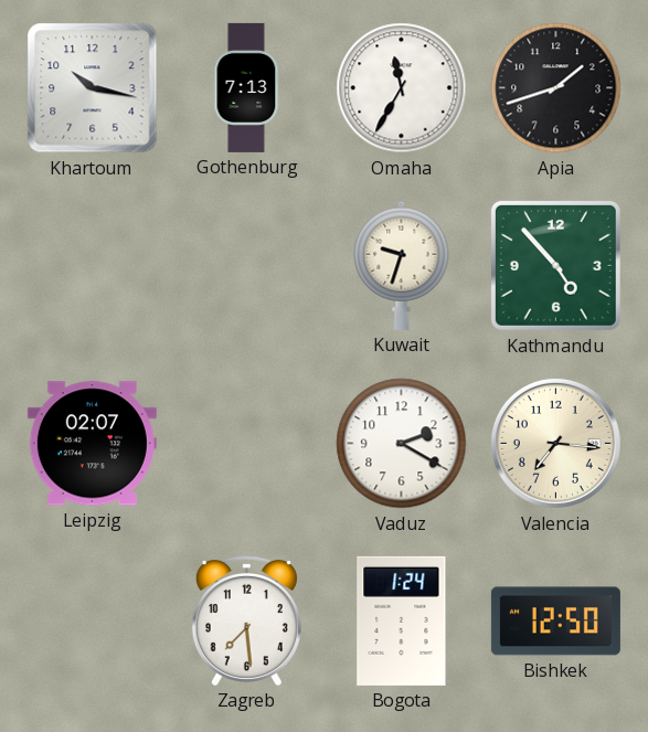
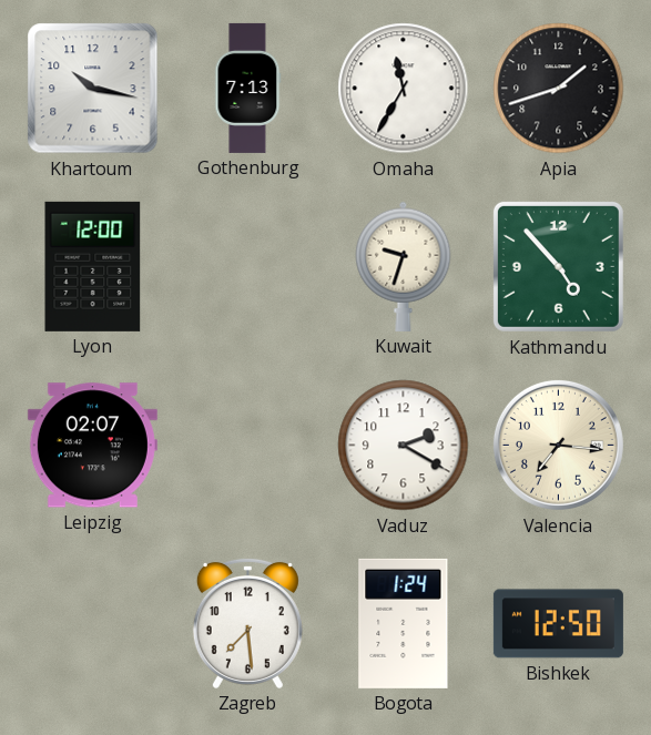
Lyon: none -> 12:00
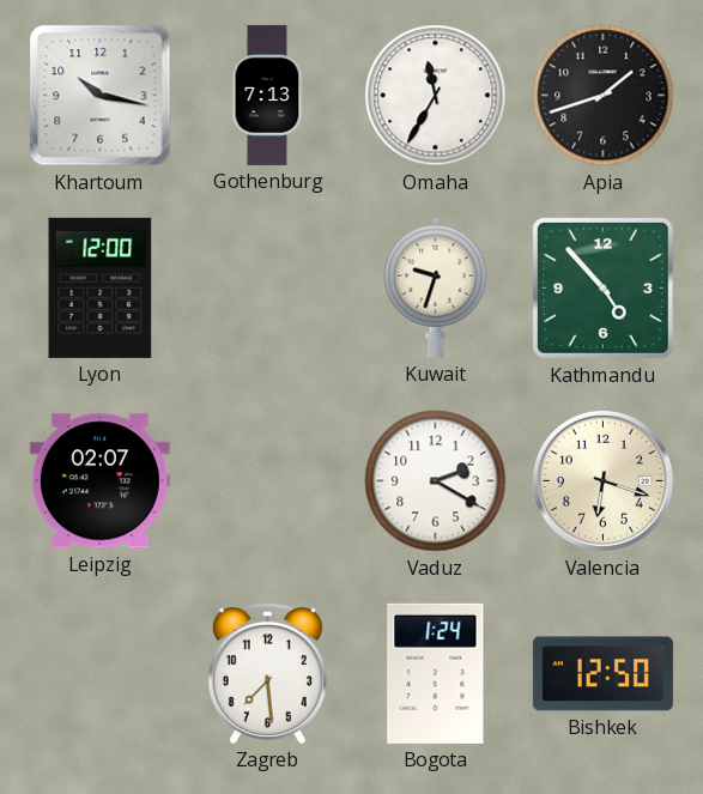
Valencia: 7:16 -> 6:18
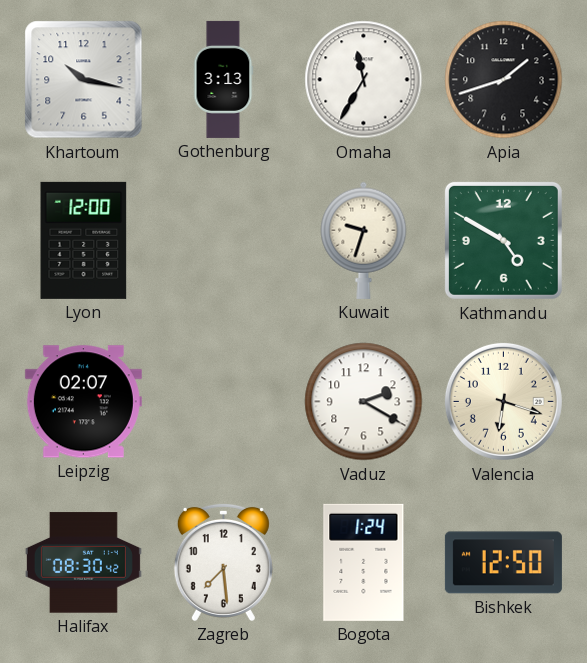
Gothenburg: 7:13 -> 3:13
Kathmandu: 4:53 -> 4:50
Halifax: none -> 08:30
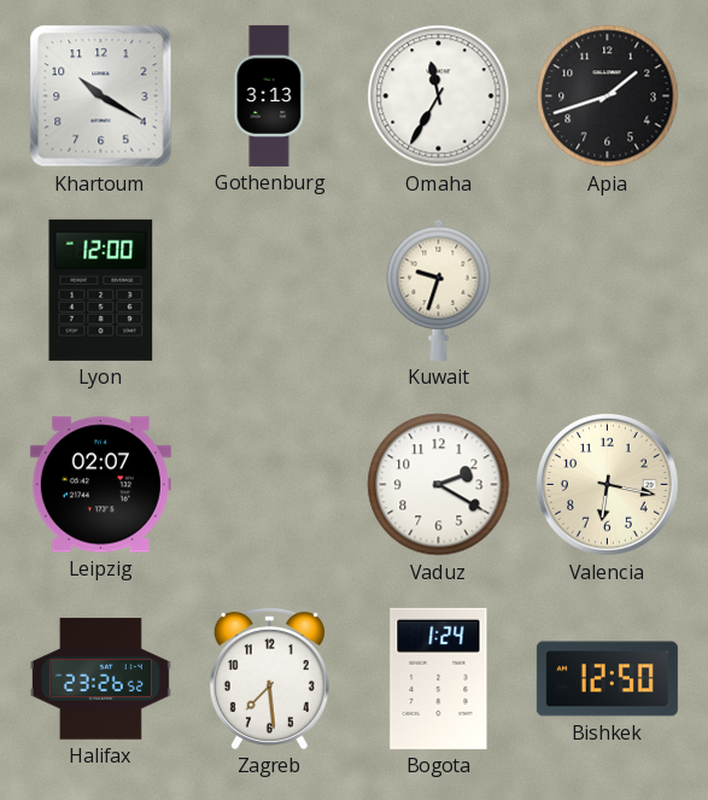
Khartoum: 10:17 -> 10:20
Kathmandu: 4:50 -> none
Valencia: 6:18 -> 6:17
Halifax: 08:30 -> 23:26
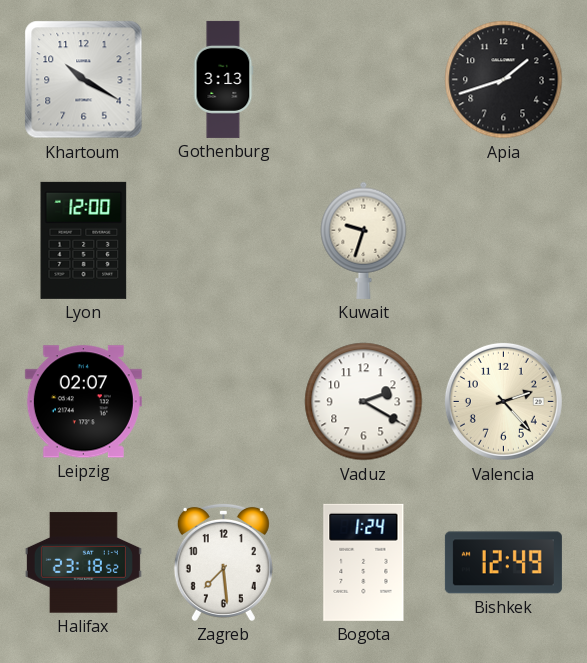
Omaha: 11:35 -> none
Valencia: 6:17 -> 2:23
Halifax: 23:26 -> 23:18
Bishkek: 12:50 -> 12:49
